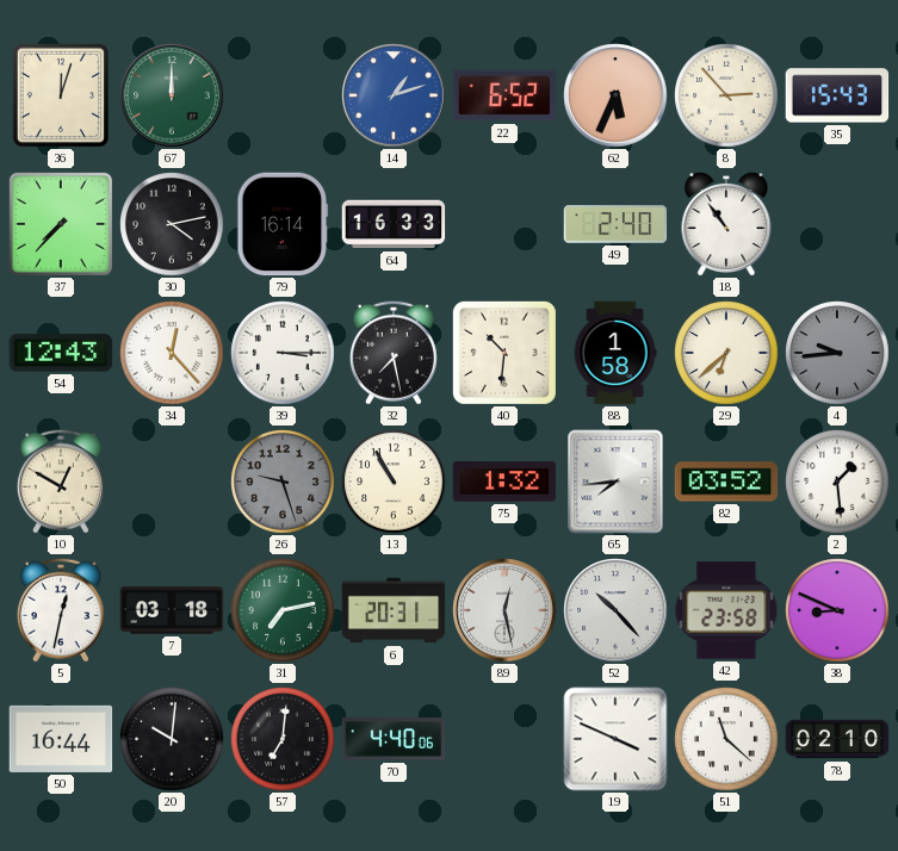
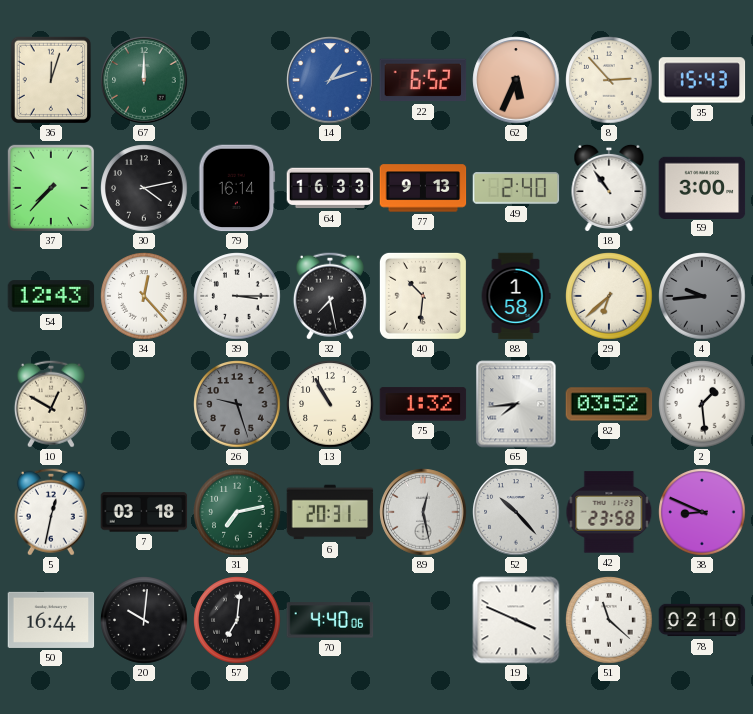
77: none -> 9:13
59: none -> 3:00
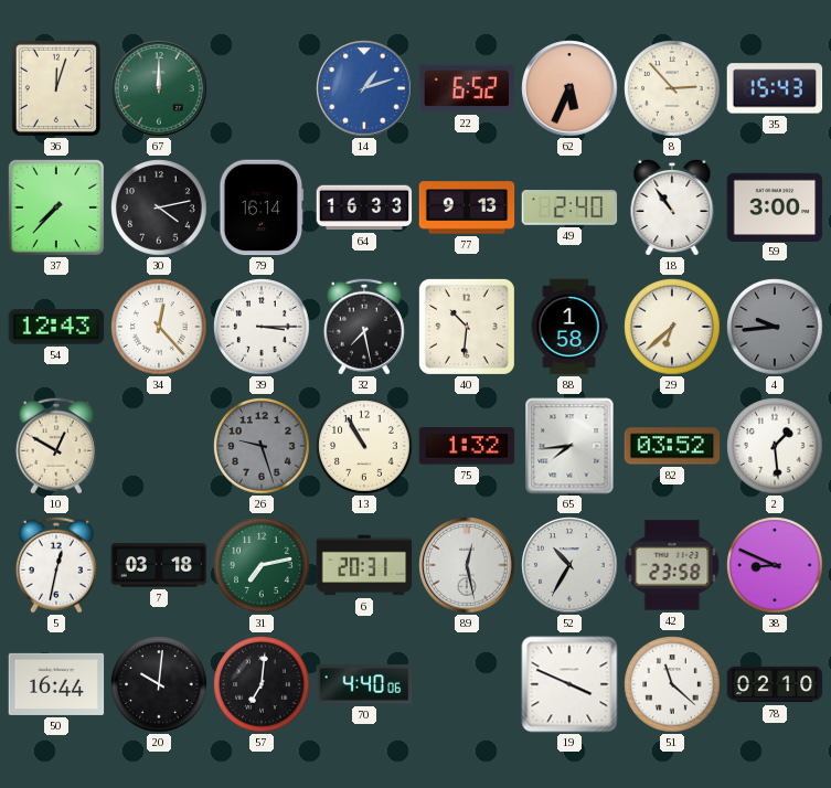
52: 10:23 -> 10:35
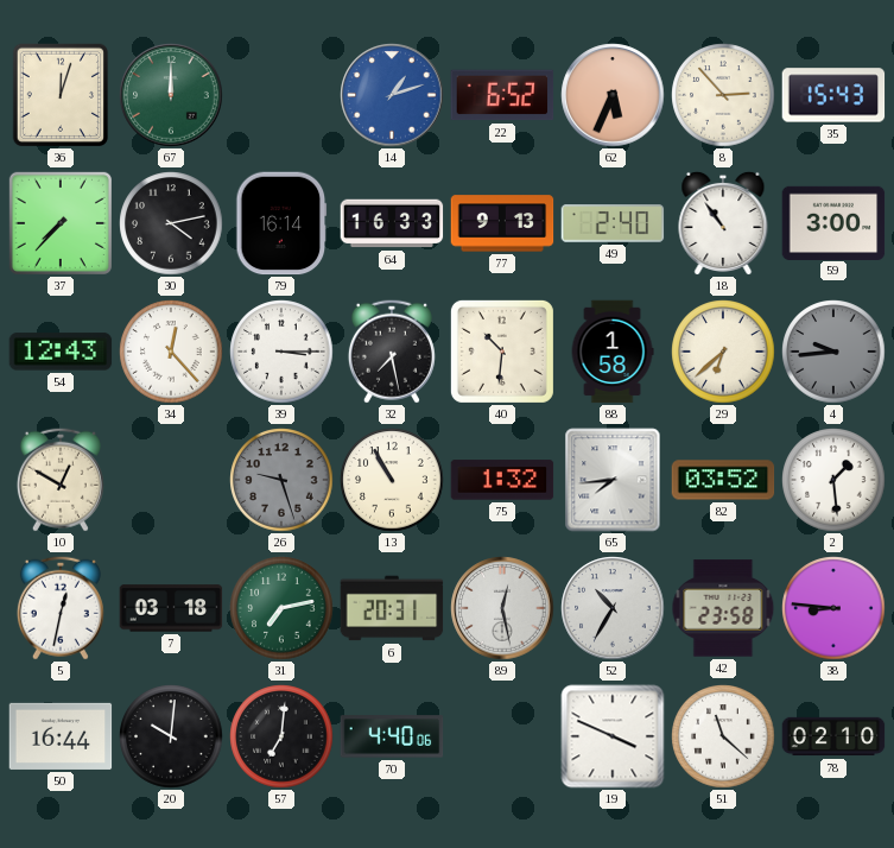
38: 8:49 -> 8:46
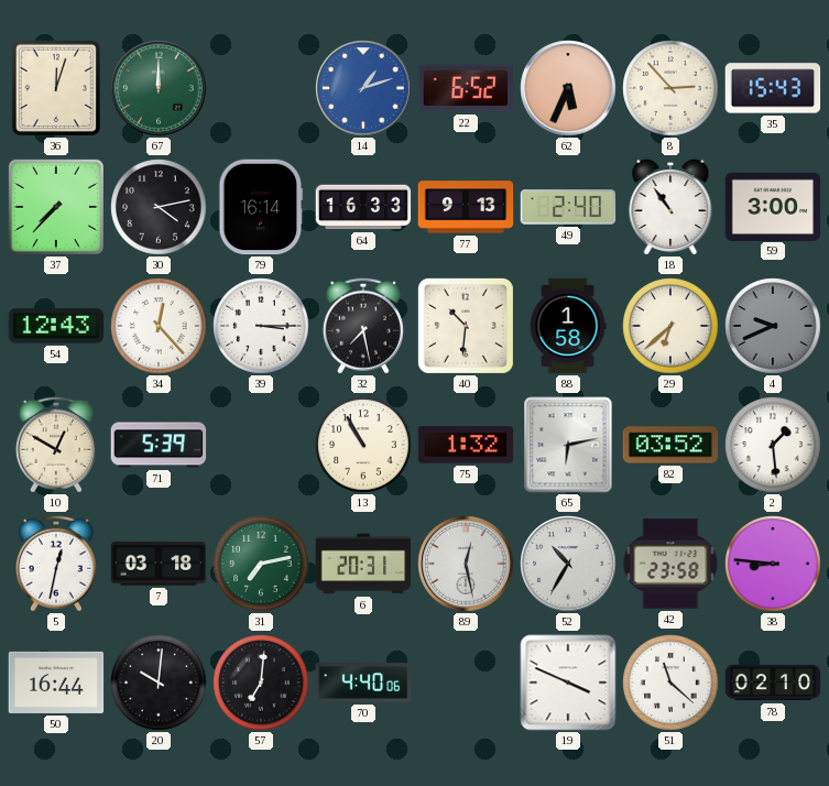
4: 9:44 -> 9:41
71: none -> 5:39
26: 9:27 -> none
65: 7:44 -> 6:13
